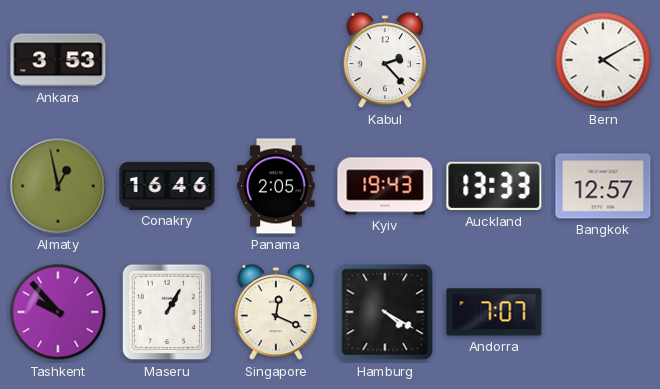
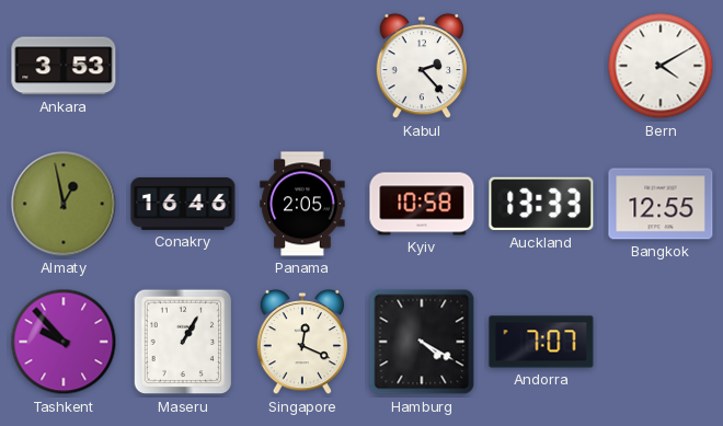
Kyiv: 19:43 -> 10:58
Bangkok: 12:57 -> 12:55
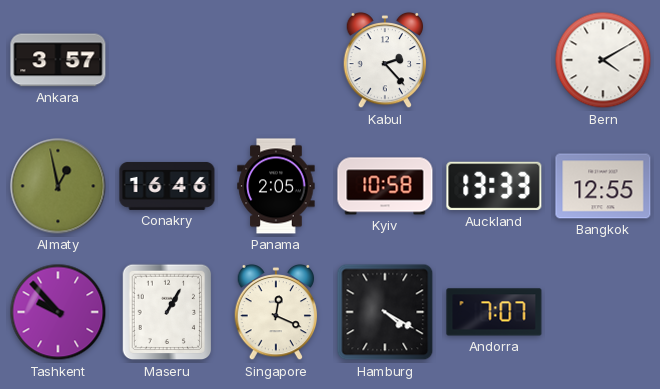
Ankara: 3:53 -> 3:57
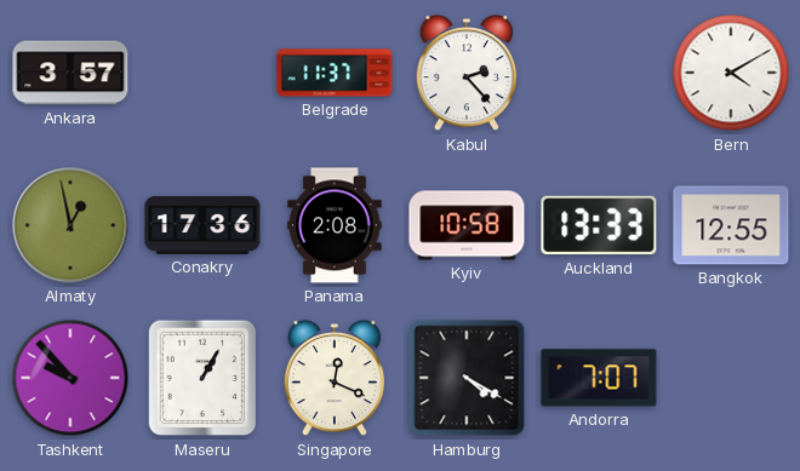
Belgrade: none -> 11:37
Conakry: 16:46 -> 17:36
Panama: 2:05 -> 2:08
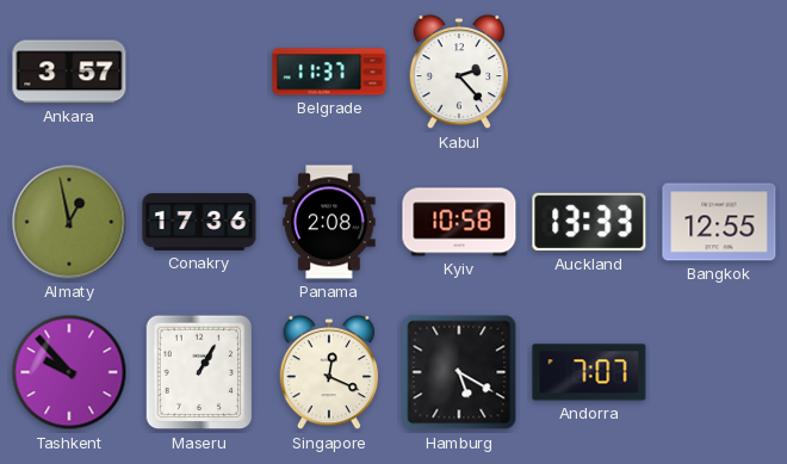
Bern: 4:10 -> none
Hamburg: 4:20 -> 5:20
